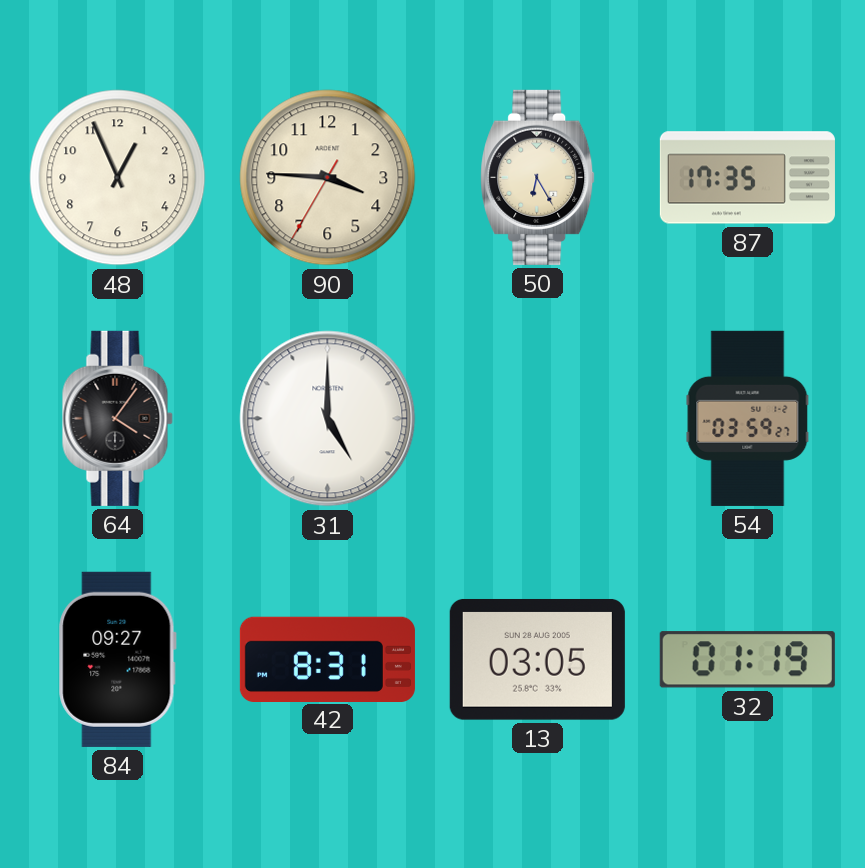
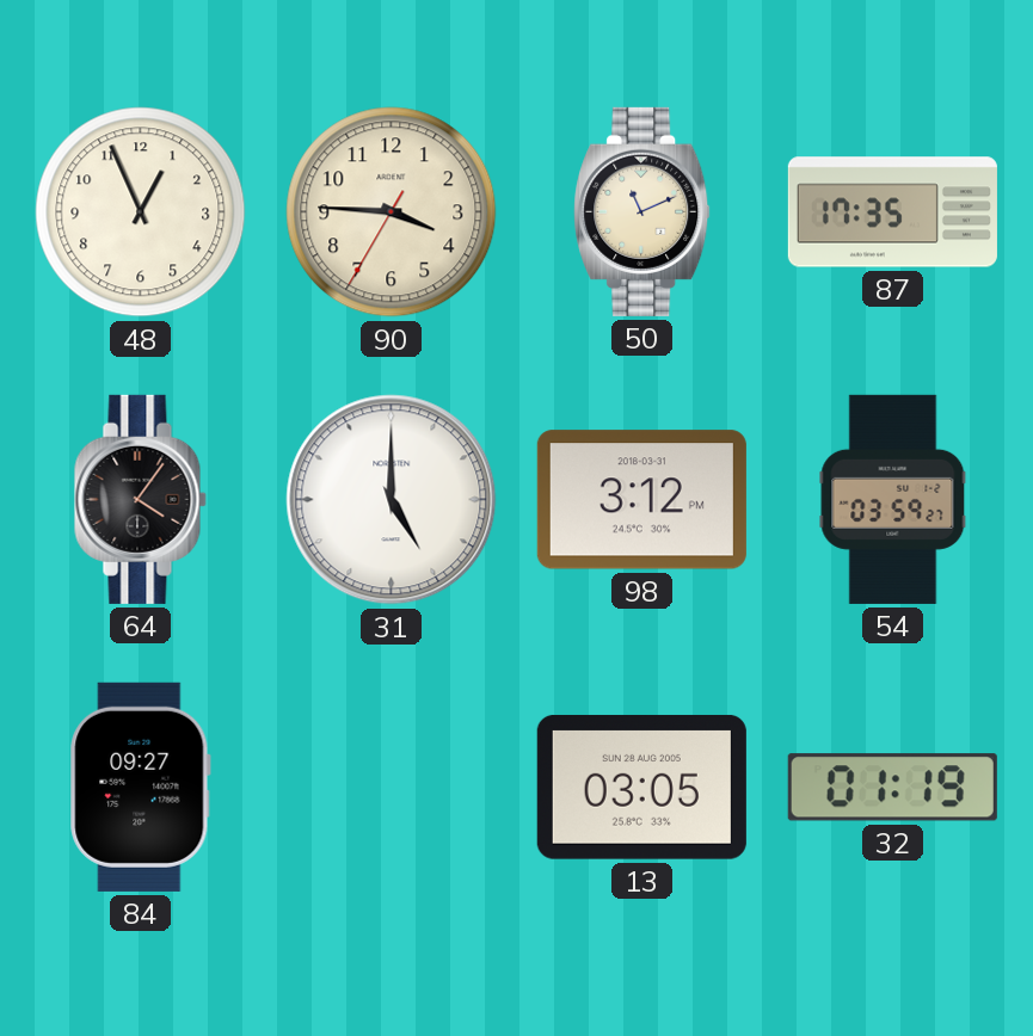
50: 6:25 -> 11:11
98: none -> 3:12
42: 8:31 -> none
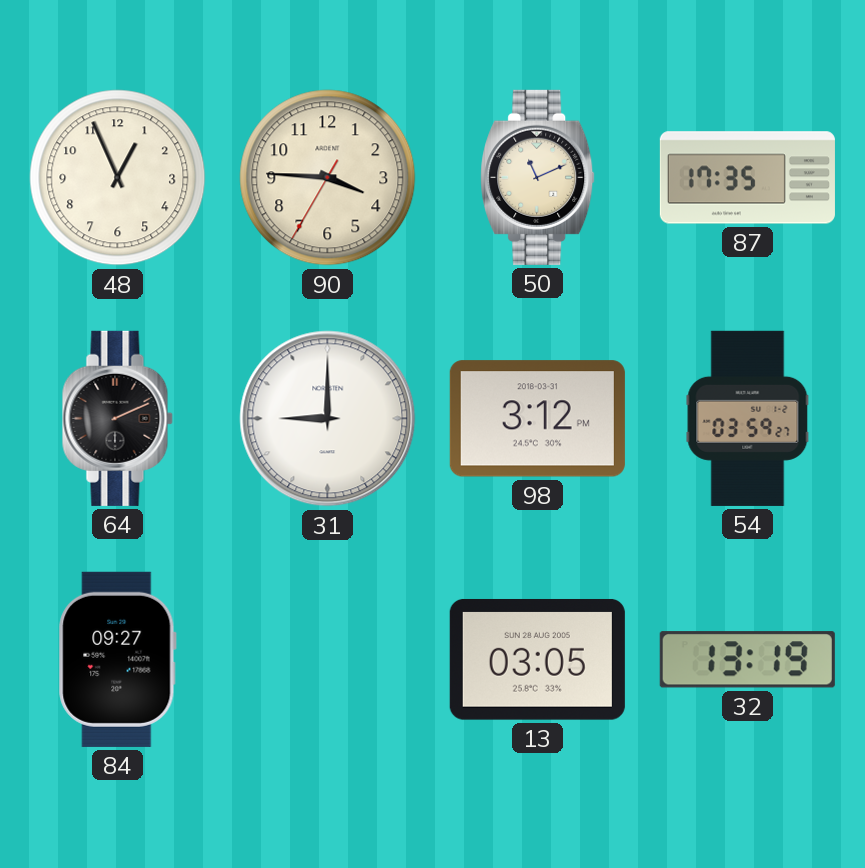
64: 4:06 -> 2:11
31: 5:00 -> 9:00
32: 01:19 -> 13:19
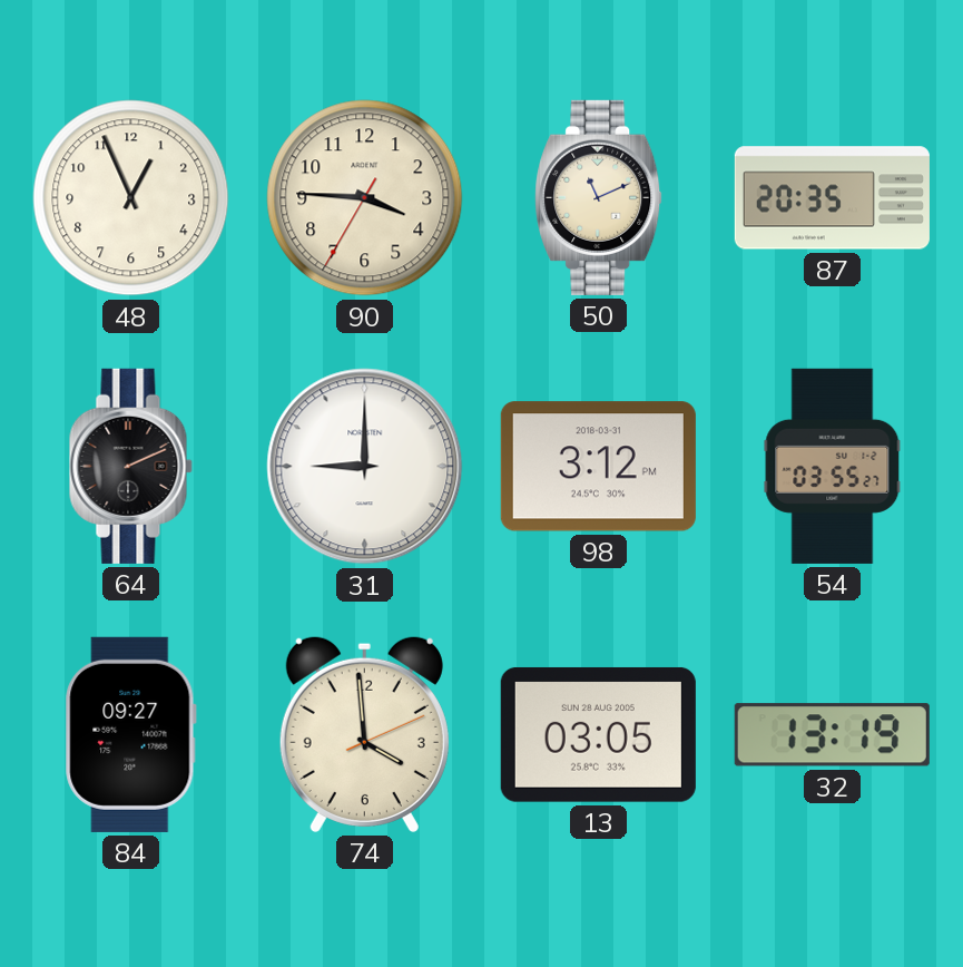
87: 17:35 -> 20:35
54: 03:59 -> 03:55
74: none -> 3:59
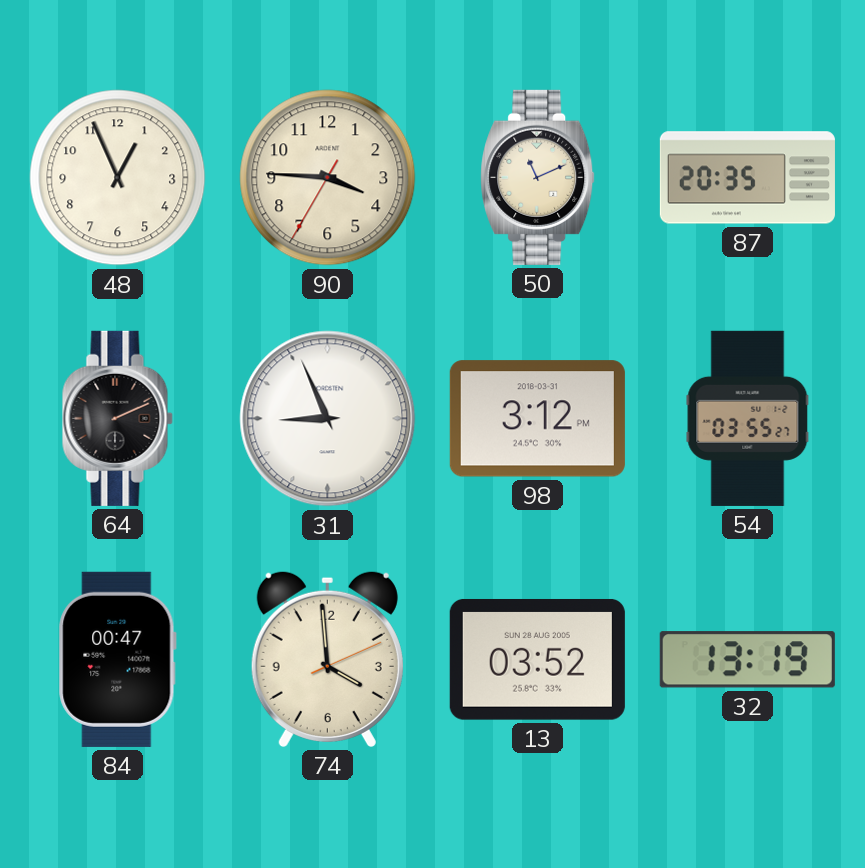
31: 9:00 -> 8:56
84: 09:27 -> 00:47
13: 03:05 -> 03:52
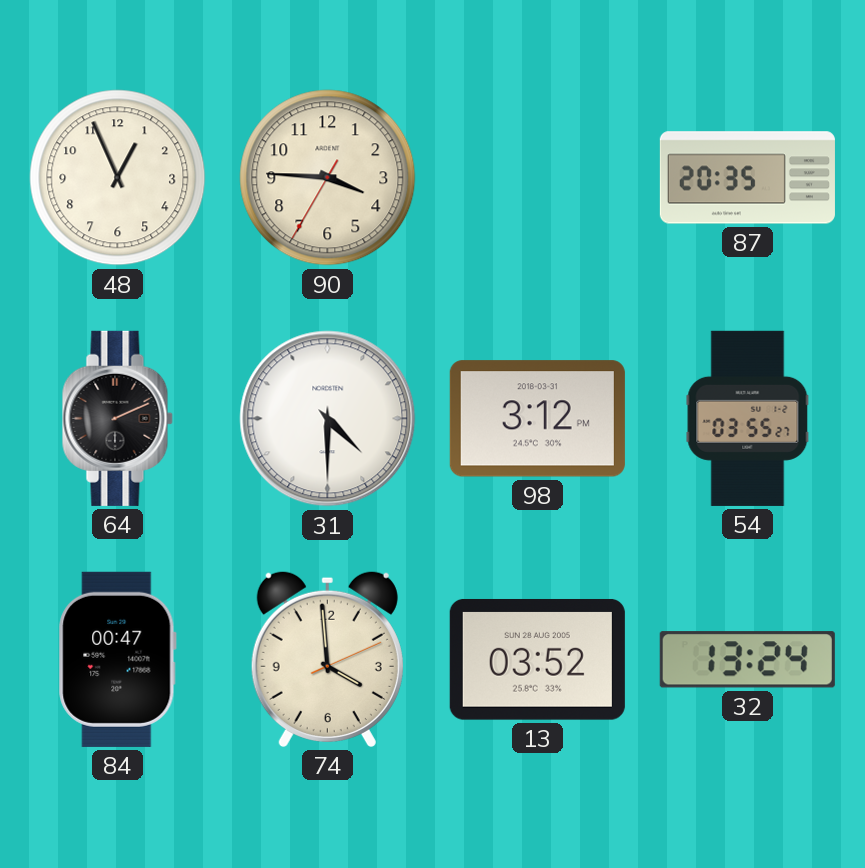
50: 11:11 -> none
31: 8:56 -> 4:30
32: 13:19 -> 13:24
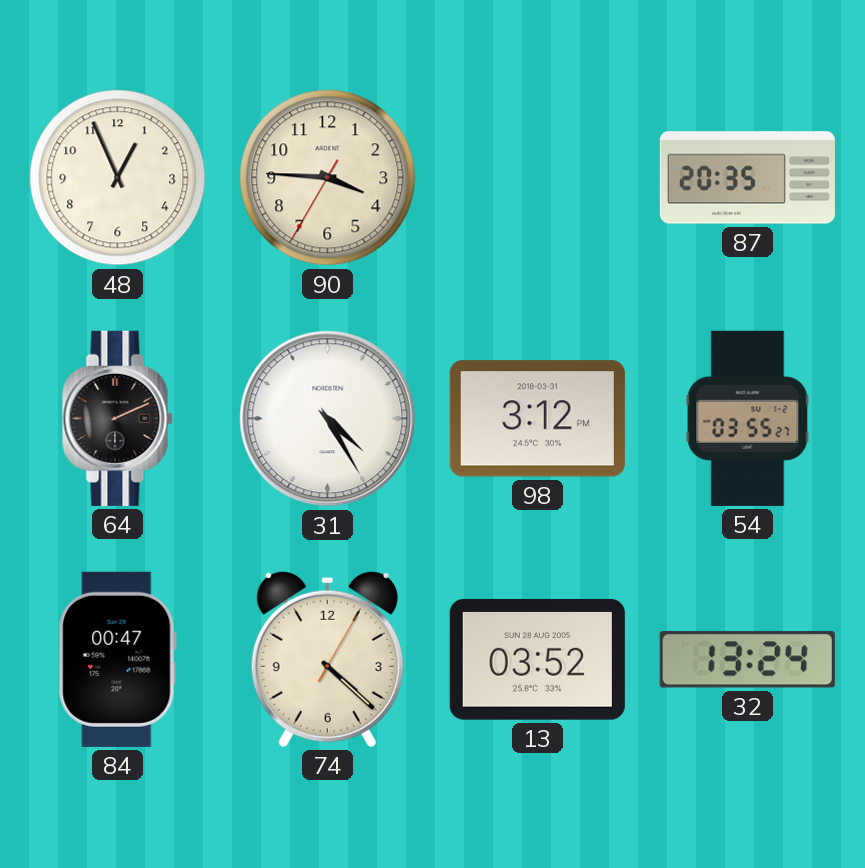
31: 4:30 -> 4:25
74: 3:59 -> 4:22
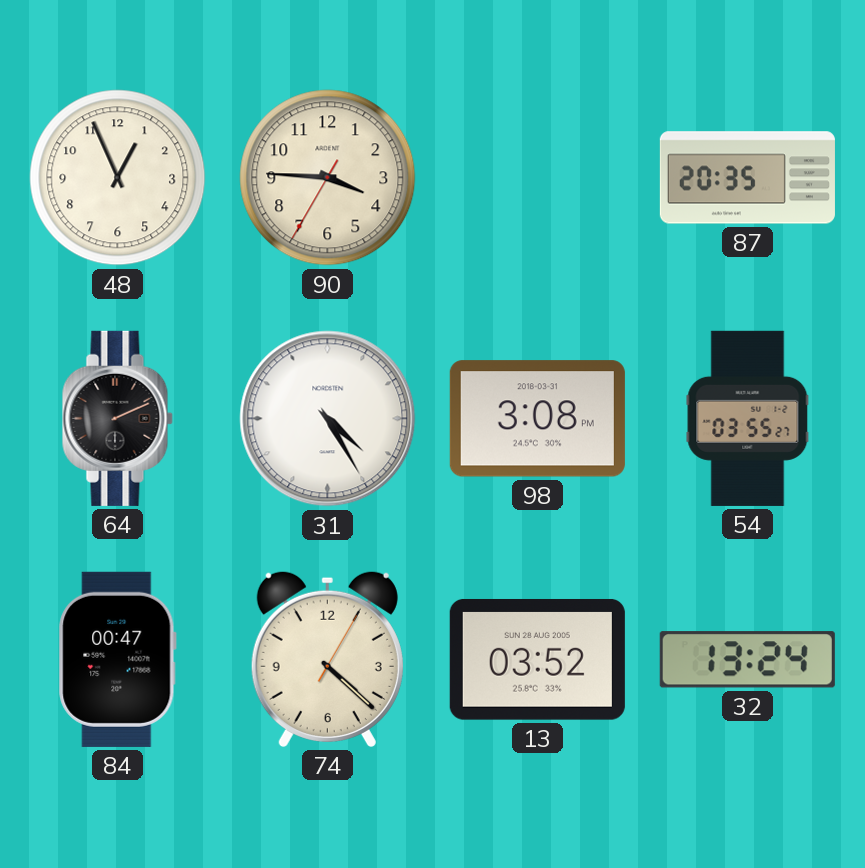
98: 3:12 -> 3:08
